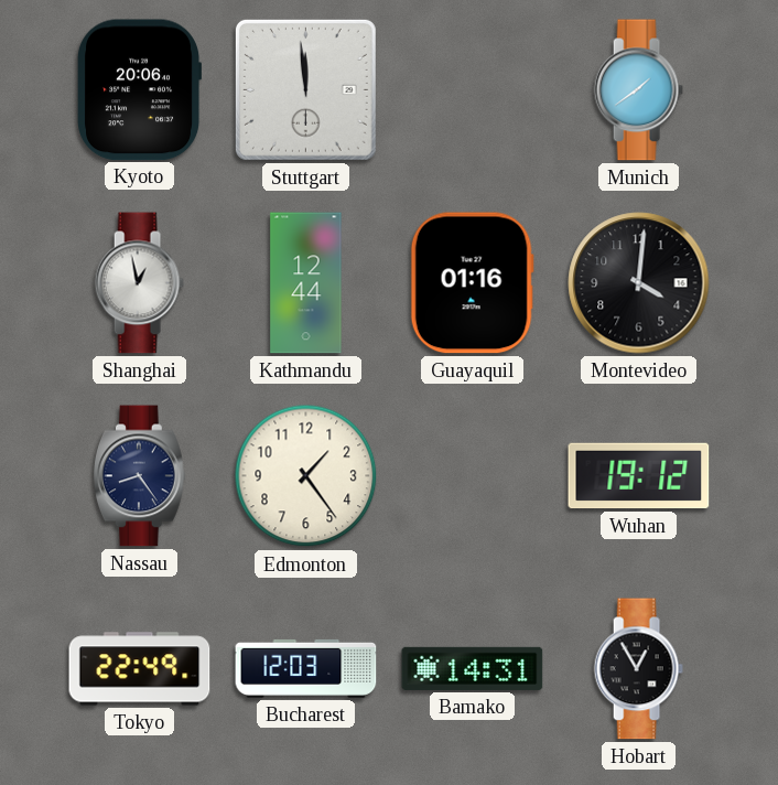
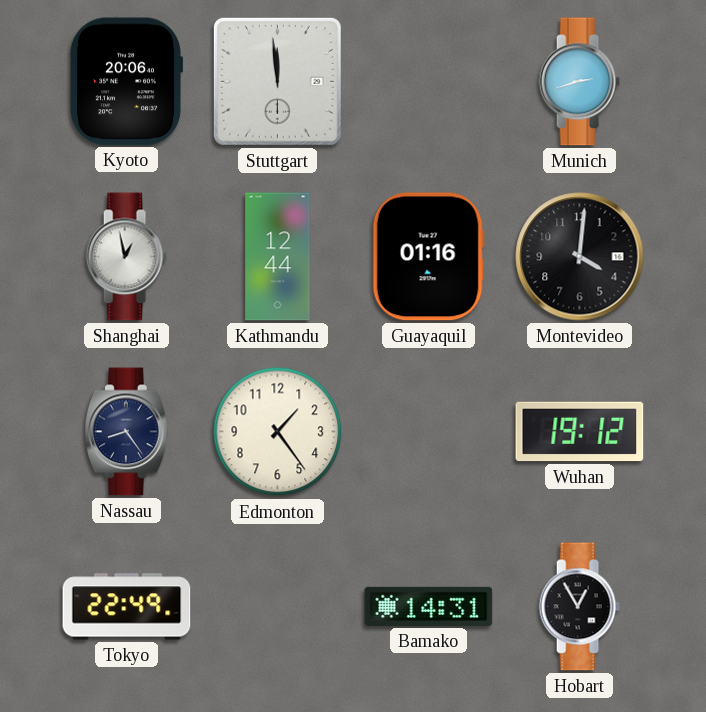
Munich: 1:39 -> 2:42
Bucharest: 12:03 -> none
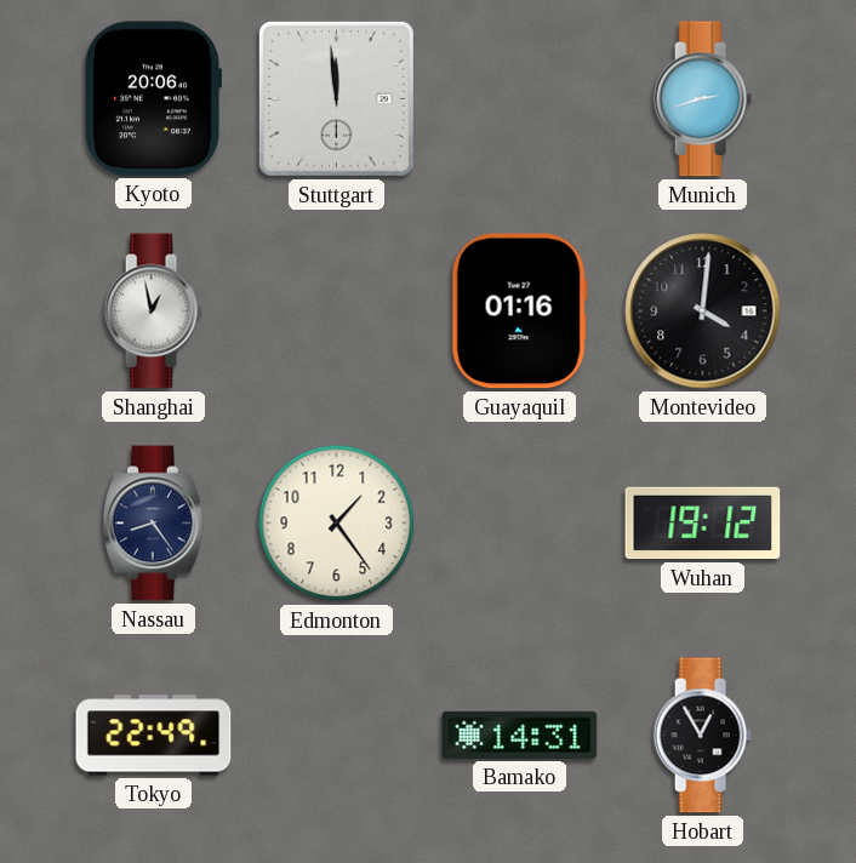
Kathmandu: 12:44 -> none
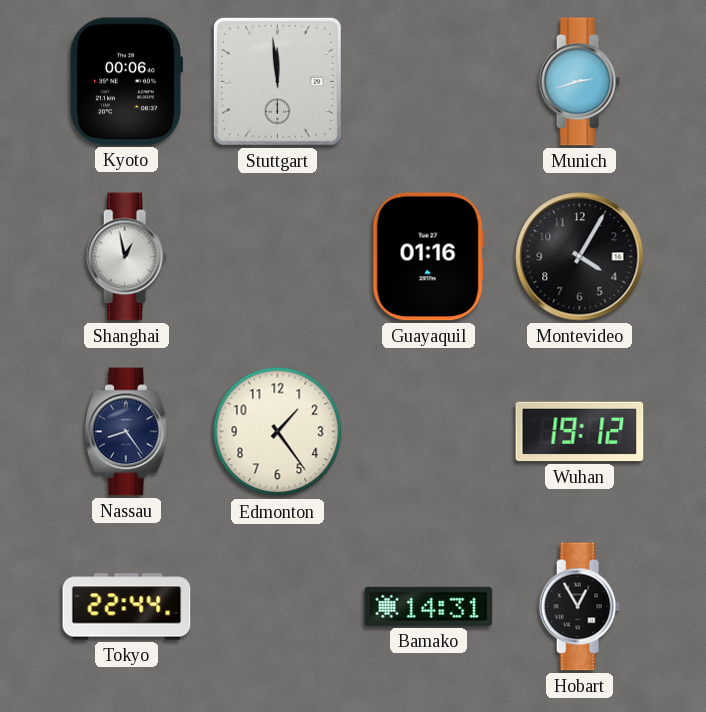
Kyoto: 20:06 -> 00:06
Montevideo: 4:01 -> 4:05
Tokyo: 22:49 -> 22:44
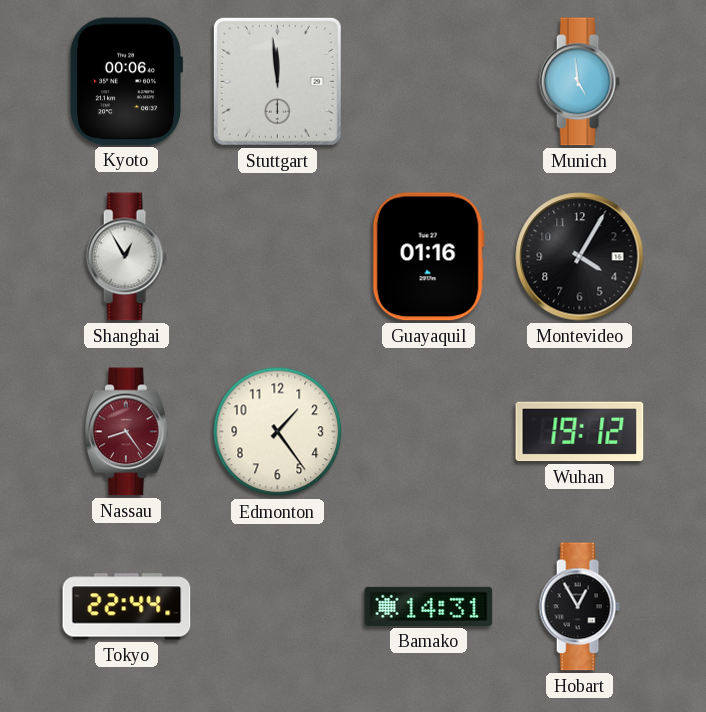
Munich: 2:42 -> 4:59
Shanghai: 12:58 -> 12:55
Nassau dial: navy -> burgundy
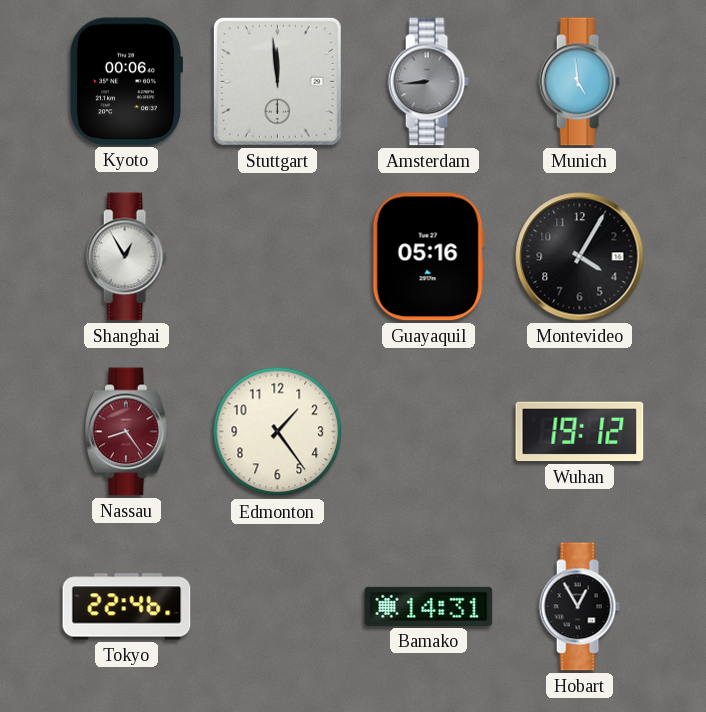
Amsterdam: none -> 8:44
Guayaquil: 01:16 -> 05:16
Tokyo: 22:44 -> 22:46
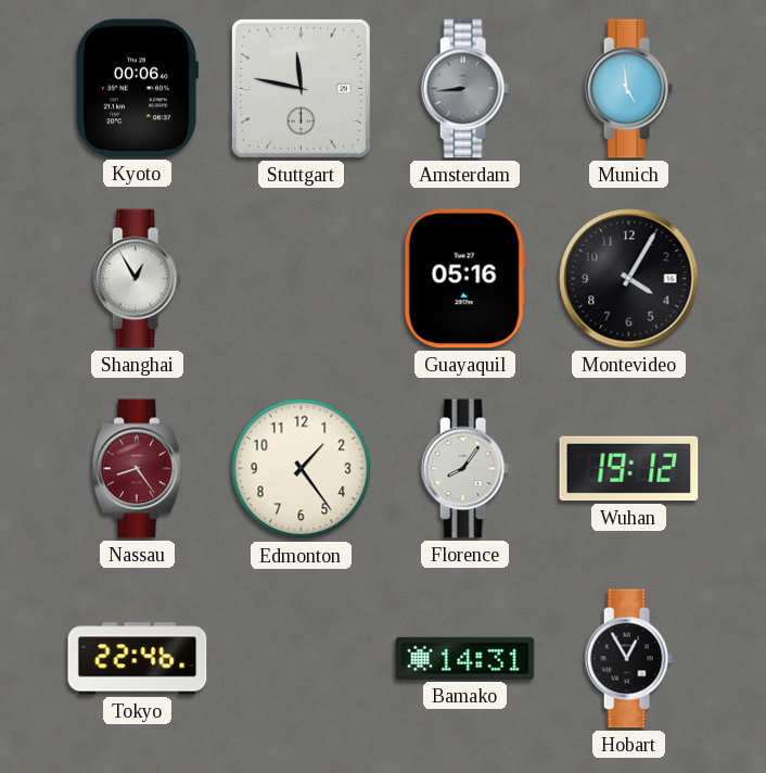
Stuttgart: 11:59 -> 11:47
Florence: none -> 8:06
